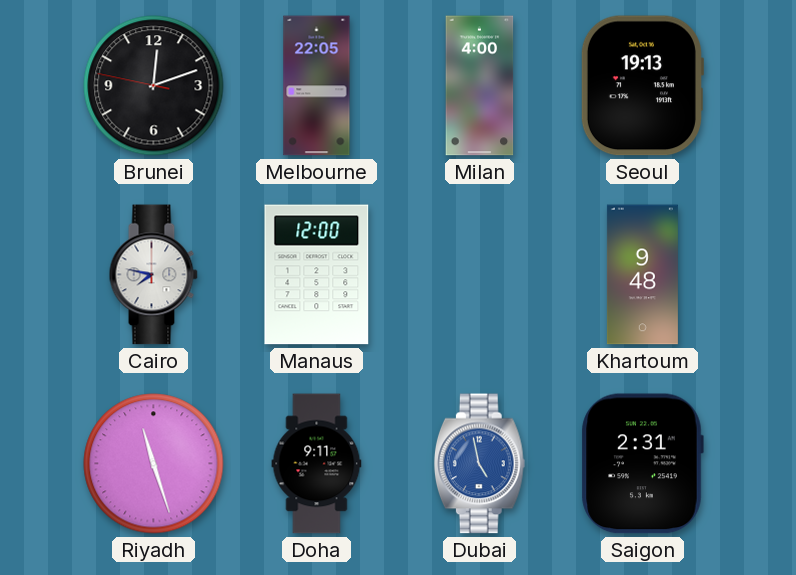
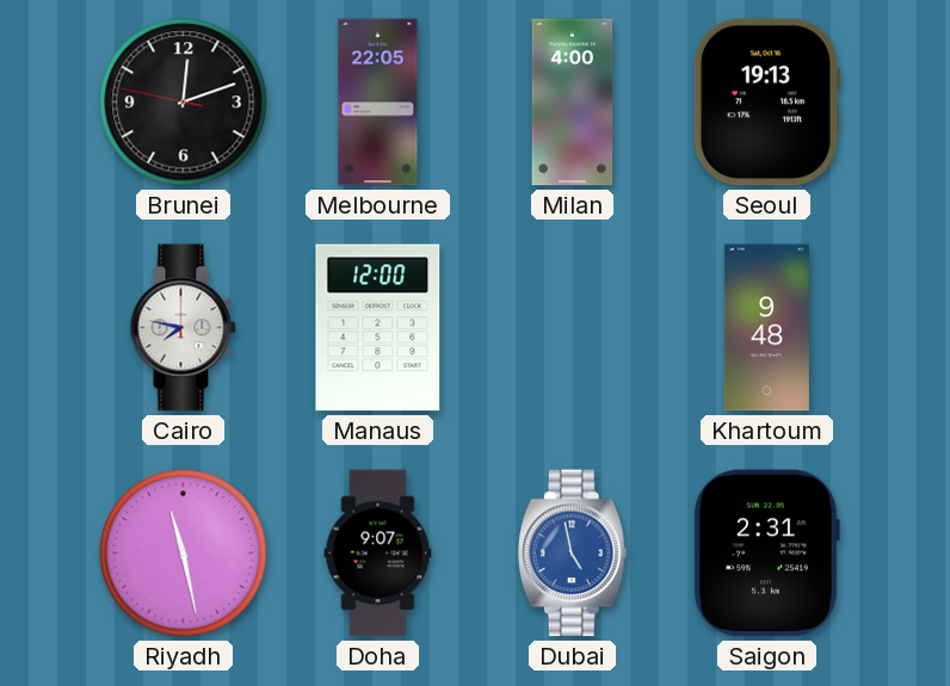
Riyadh: 11:27 -> 11:28
Doha: 9:11 -> 9:07
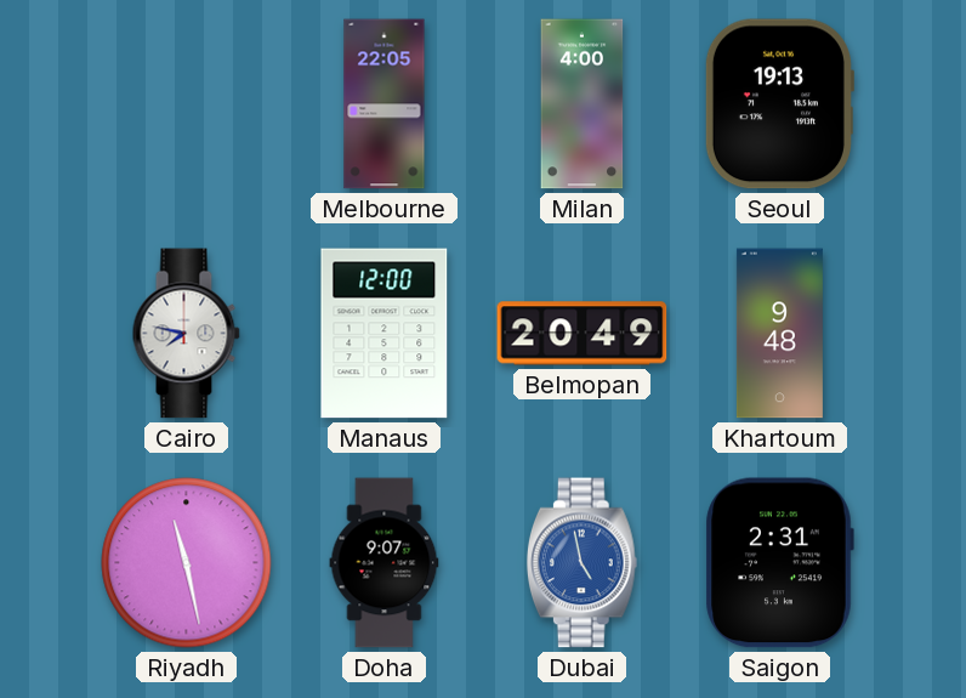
Brunei: 12:11 -> none
Belmopan: none -> 20:49
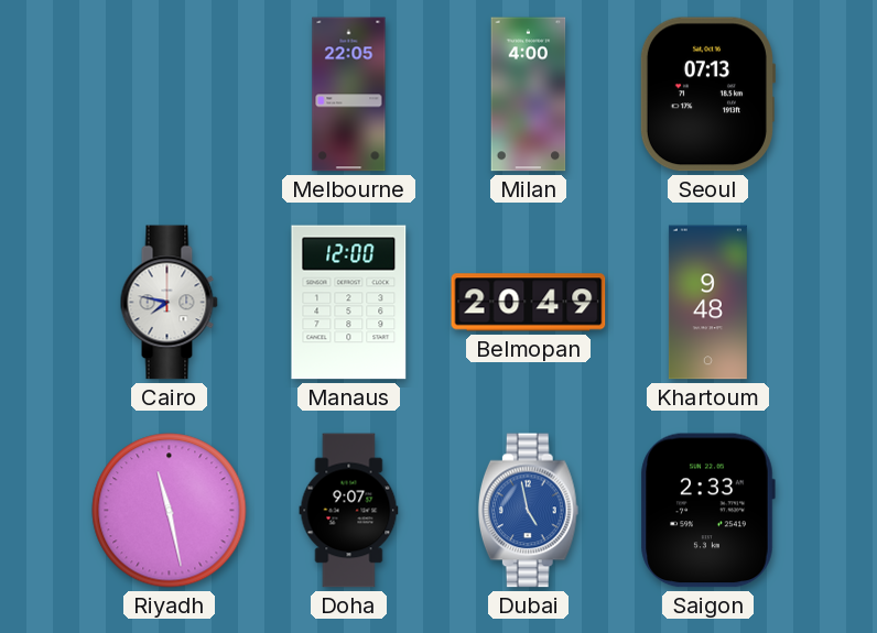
Seoul: 19:13 -> 07:13
Saigon: 2:31 -> 2:33
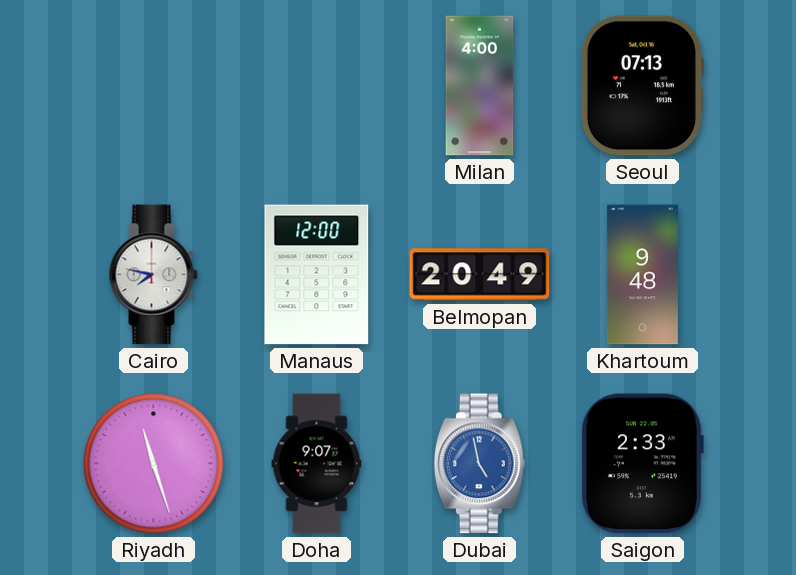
Melbourne: 22:05 -> none
Riyadh: 11:28 -> 11:27
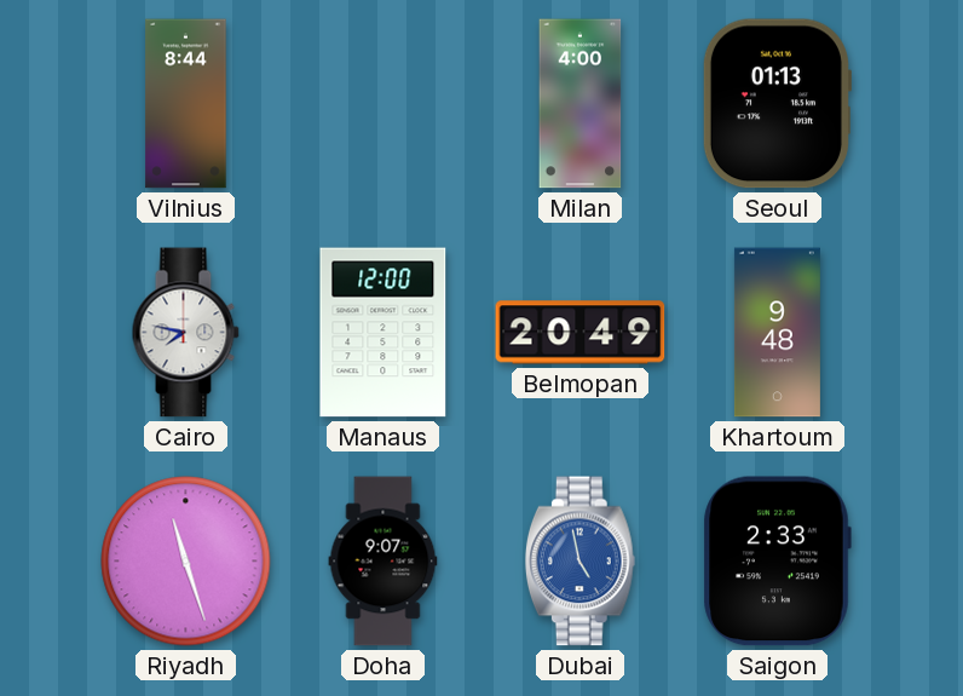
Vilnius: none -> 8:44
Seoul: 07:13 -> 01:13
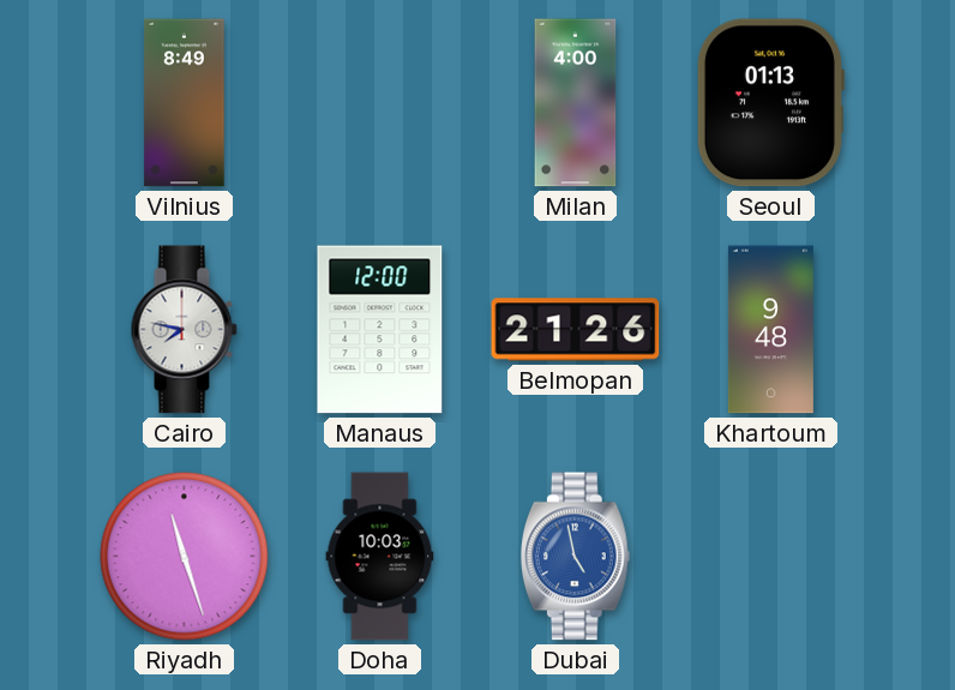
Vilnius: 8:44 -> 8:49
Belmopan: 20:49 -> 21:26
Doha: 9:07 -> 10:03
Saigon: 2:33 -> none
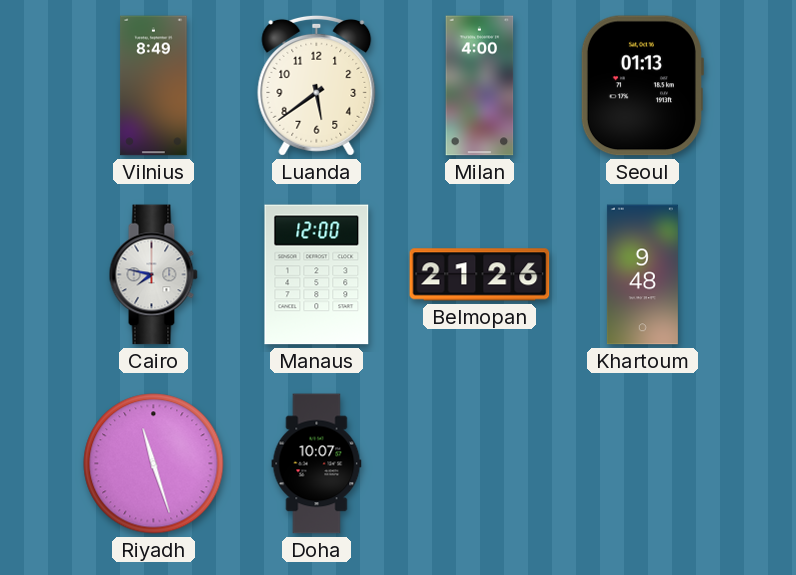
Luanda: none -> 5:39
Doha: 10:03 -> 10:07
Dubai: 4:58 -> none
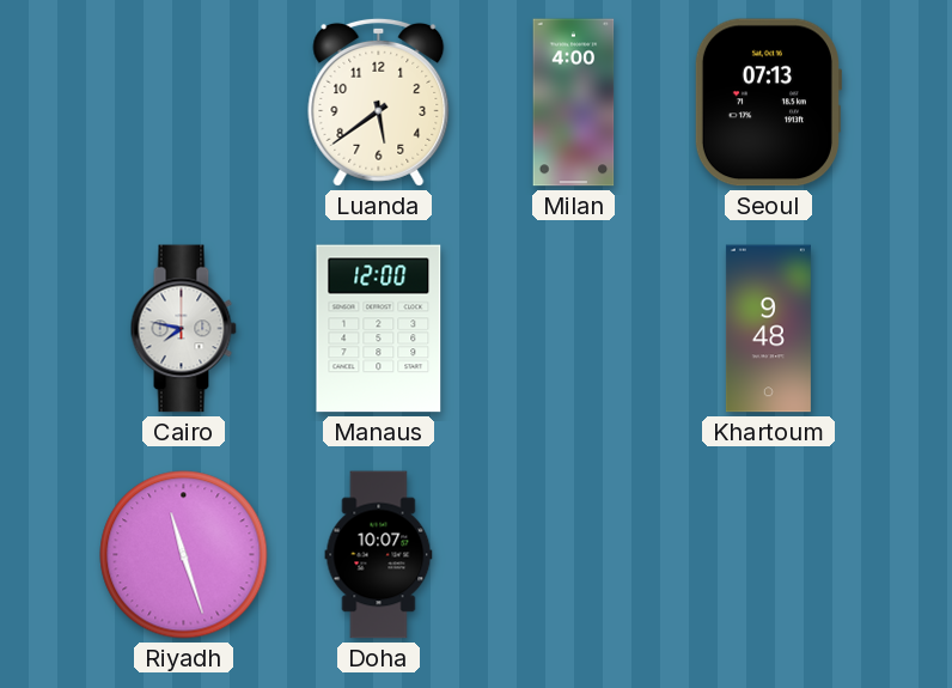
Vilnius: 8:49 -> none
Seoul: 01:13 -> 07:13
Belmopan: 21:26 -> none
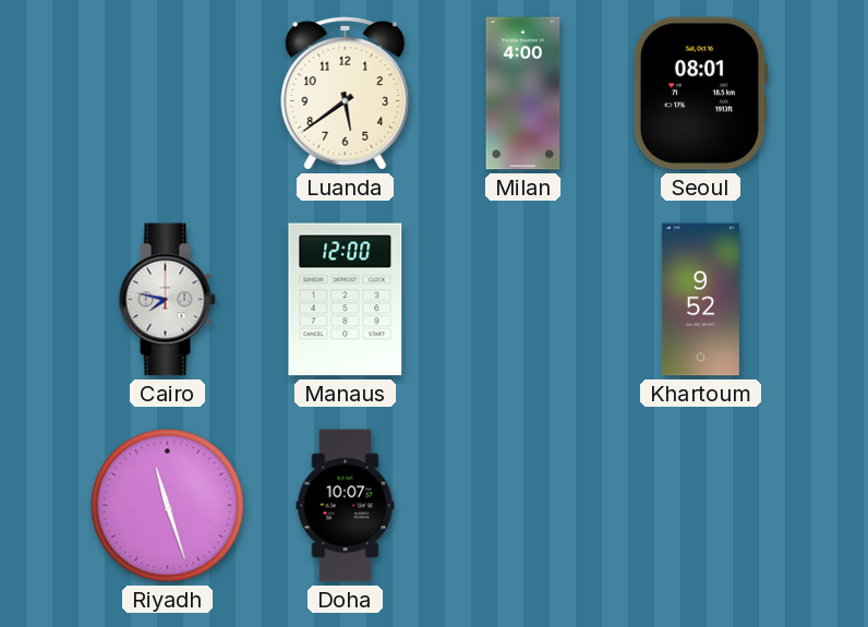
Seoul: 07:13 -> 08:01
Khartoum: 9:48 -> 9:52
